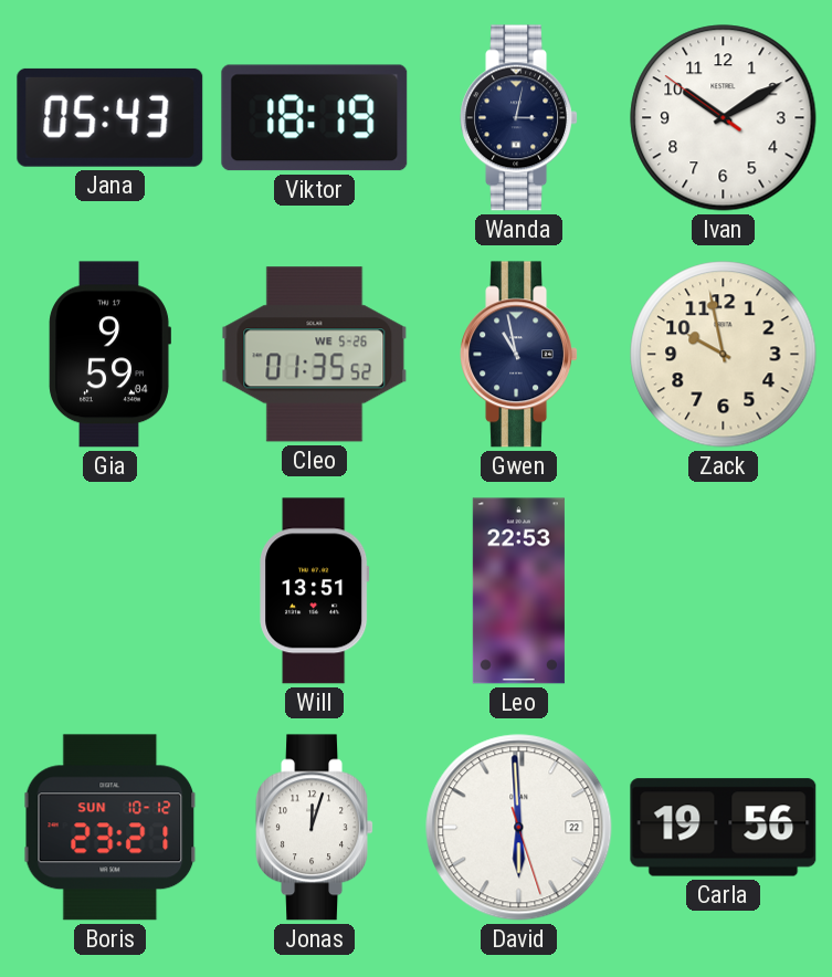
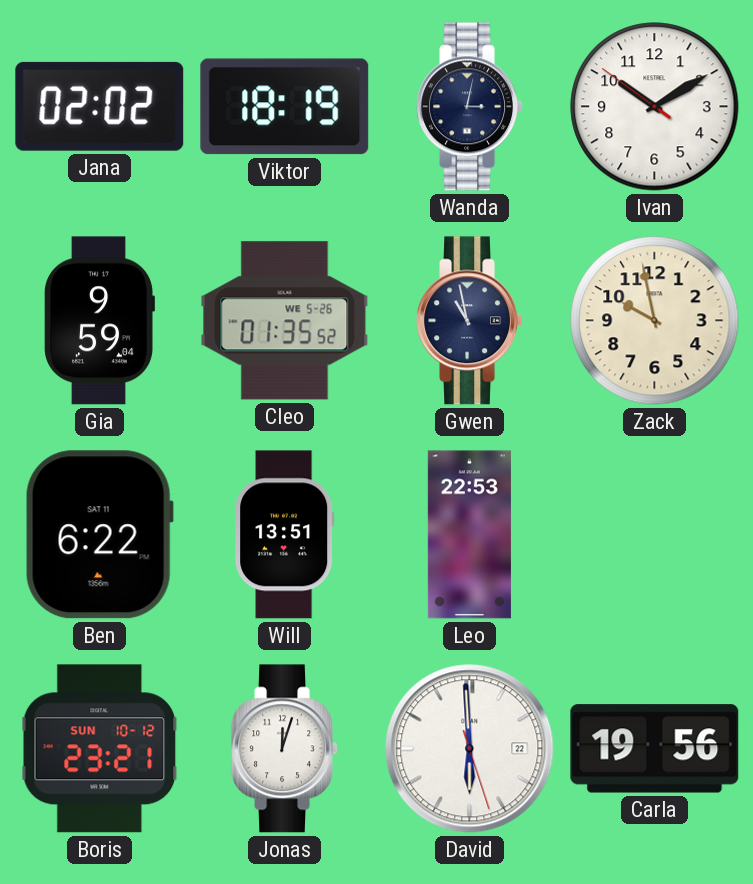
Jana: 05:43 -> 02:02
Ben: none -> 6:22
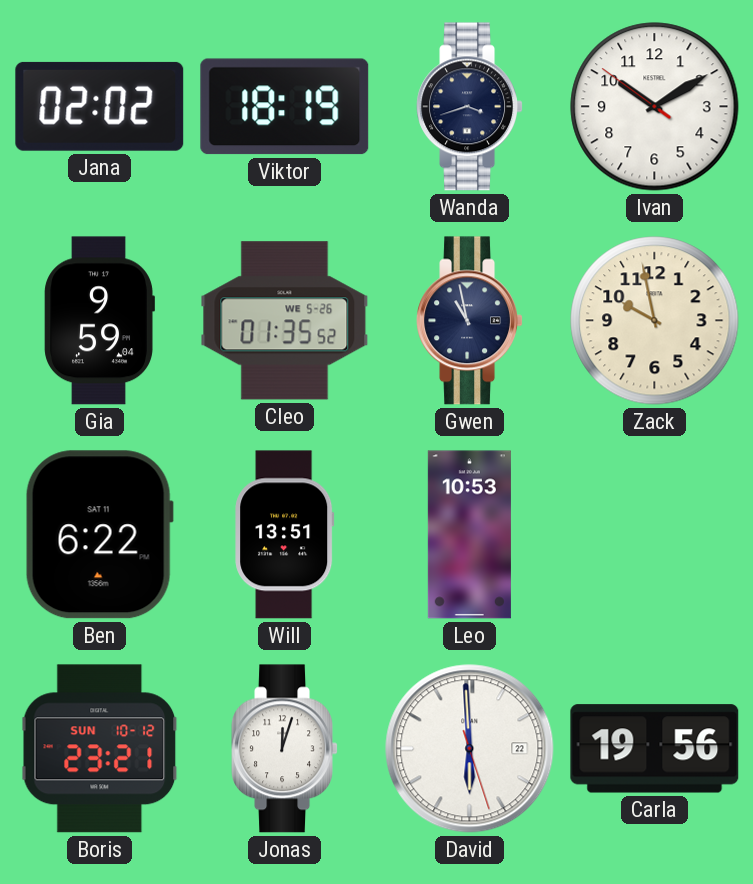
Wanda: 3:02 -> 3:42
Leo: 22:53 -> 10:53
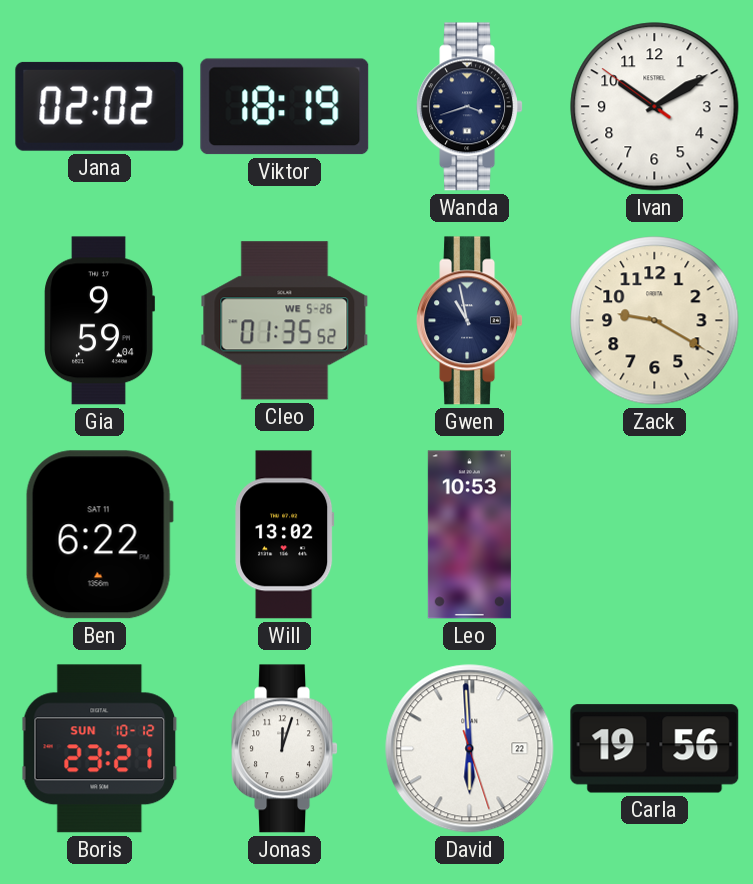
Zack: 9:58 -> 9:20
Will: 13:51 -> 13:02
